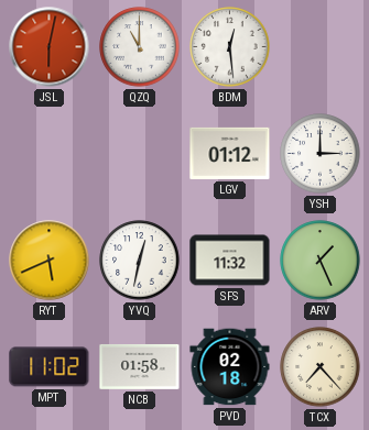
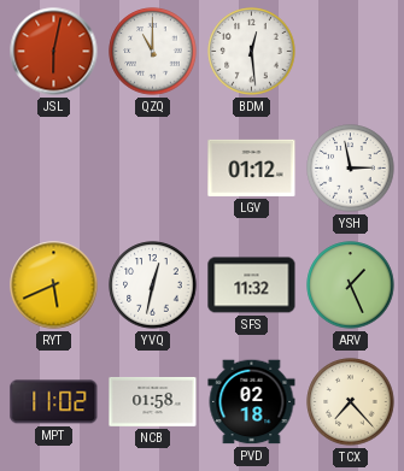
YSH: 3:00 -> 2:58
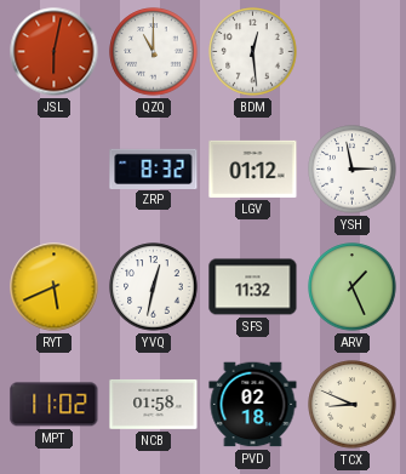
ZRP: none -> 8:32
TCX: 7:23 -> 8:49
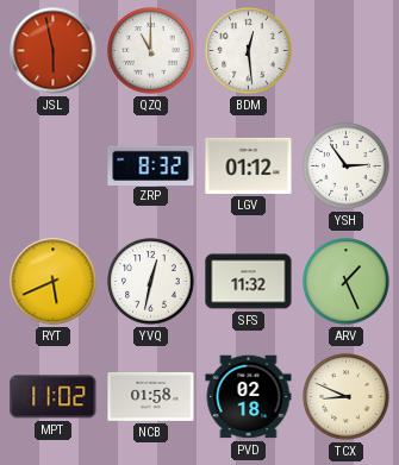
JSL: 6:02 -> 5:58
YSH: 2:58 -> 2:54
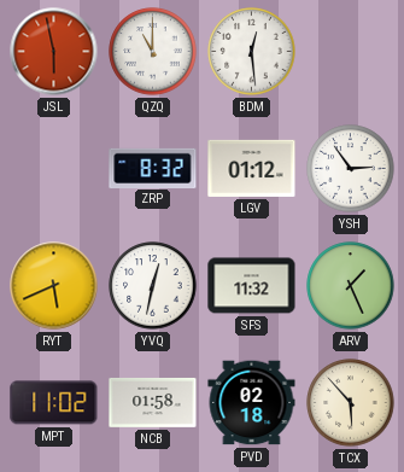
TCX: 8:49 -> 5:53
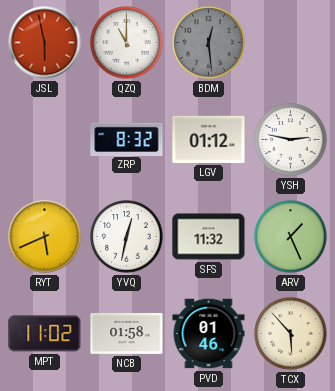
BDM dial: white -> grey
YSH: 2:54 -> 2:47
PVD: 02:18 -> 01:46
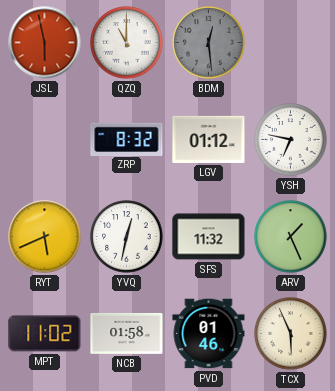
YSH: 2:47 -> 6:47
TCX: 5:53 -> 5:56
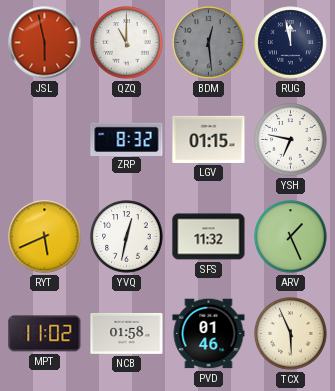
RUG: none -> 11:58
LGV: 01:12 -> 01:15
